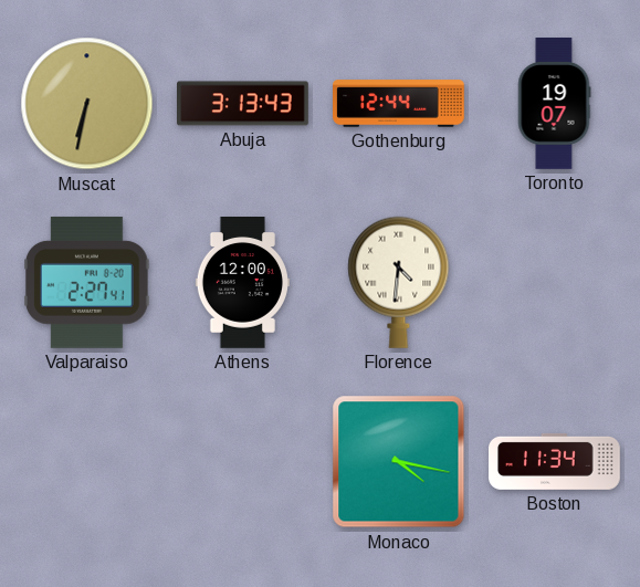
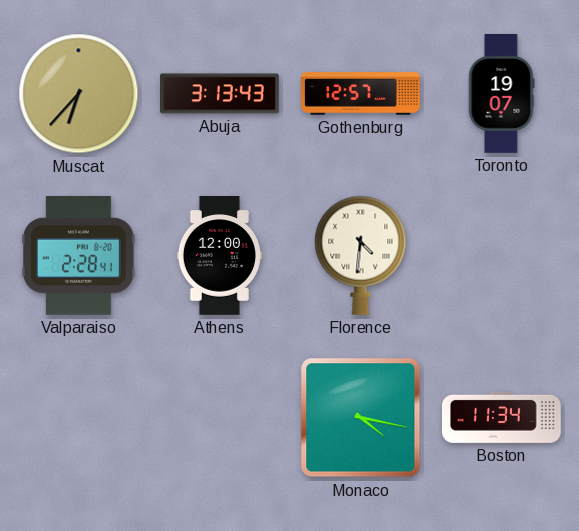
Muscat: 6:32 -> 6:37
Gothenburg: 12:44 -> 12:57
Valparaiso: 2:27 -> 2:28
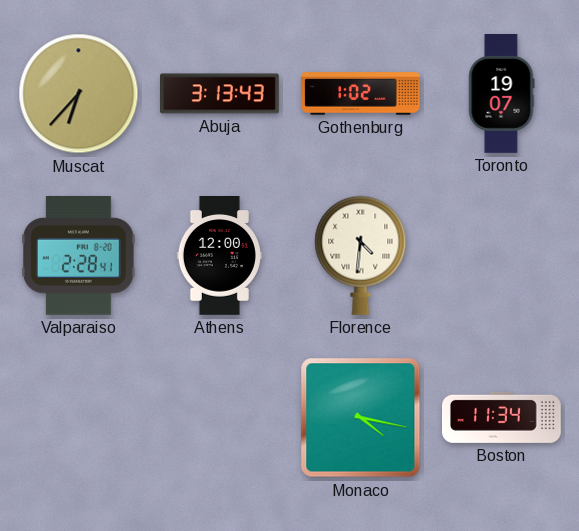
Gothenburg: 12:57 -> 1:02
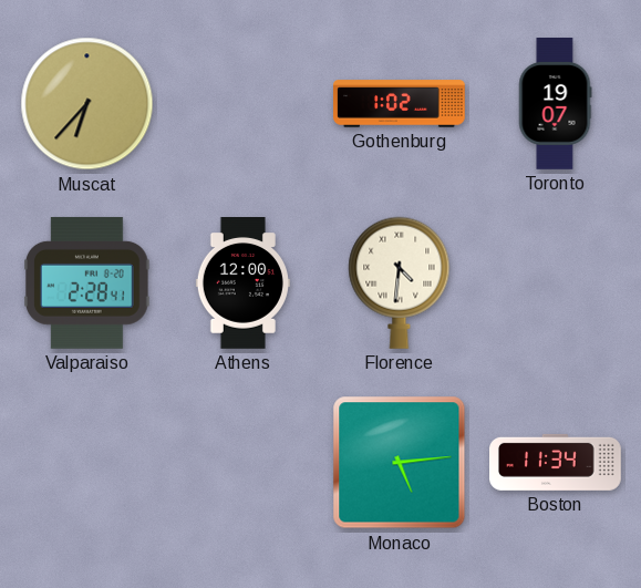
Abuja: 3:13 -> none
Monaco: 4:17 -> 5:14
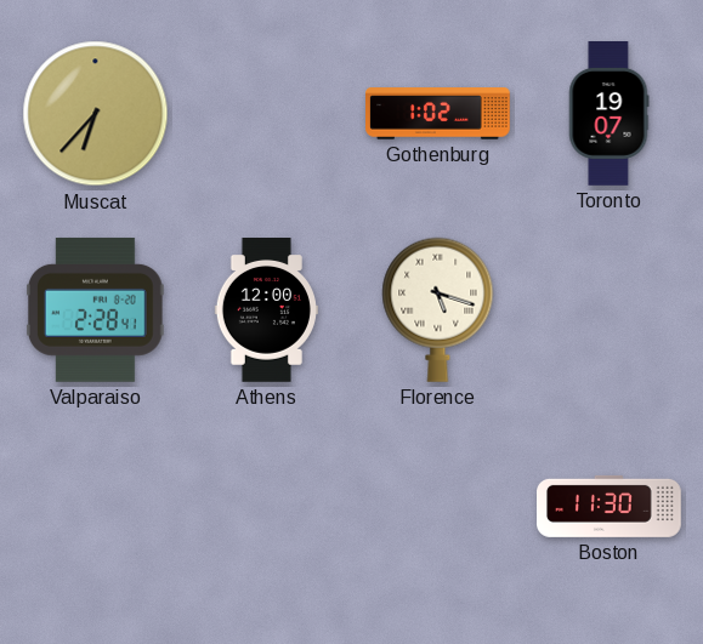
Florence: 4:31 -> 5:18
Monaco: 5:14 -> none
Boston: 11:34 -> 11:30
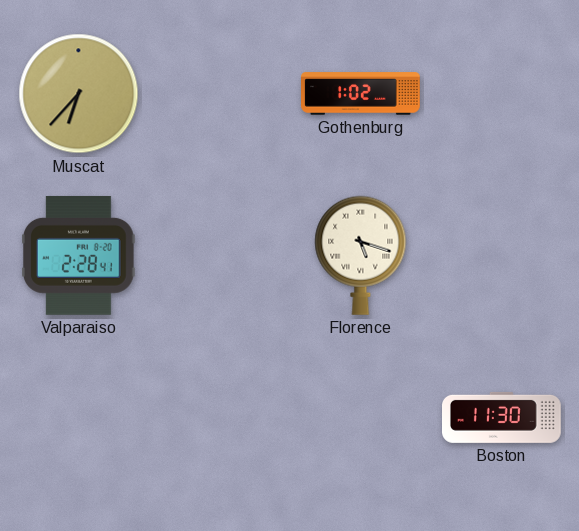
Toronto: 19:07 -> none
Athens: 12:00 -> none
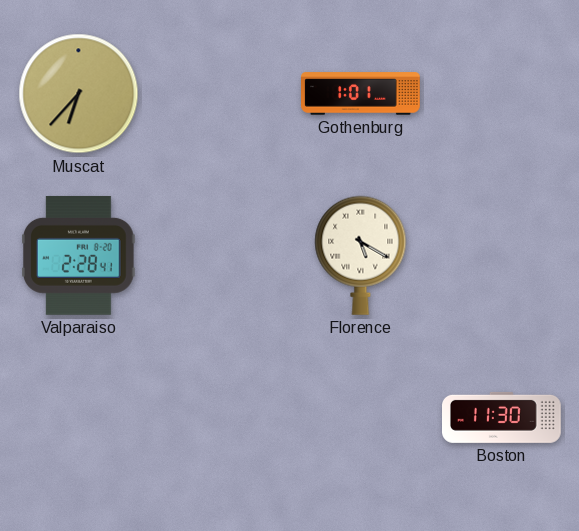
Gothenburg: 1:02 -> 1:01
Florence: 5:18 -> 5:20
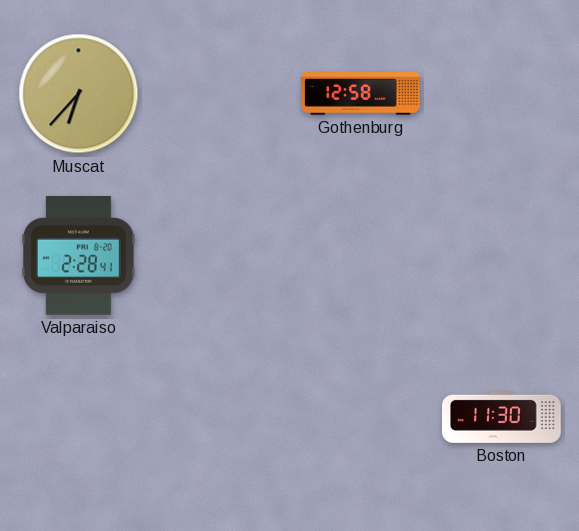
Gothenburg: 1:01 -> 12:58
Florence: 5:20 -> none
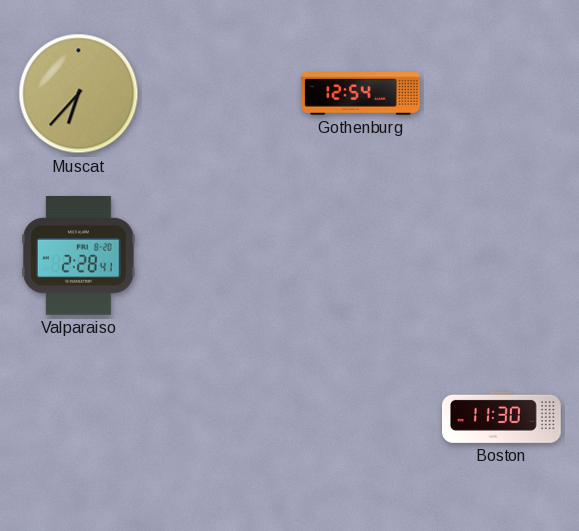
Gothenburg: 12:58 -> 12:54
